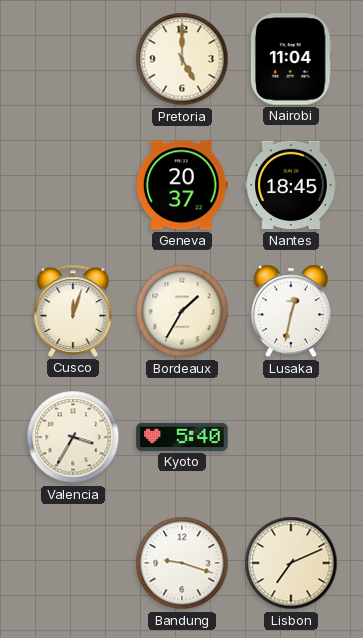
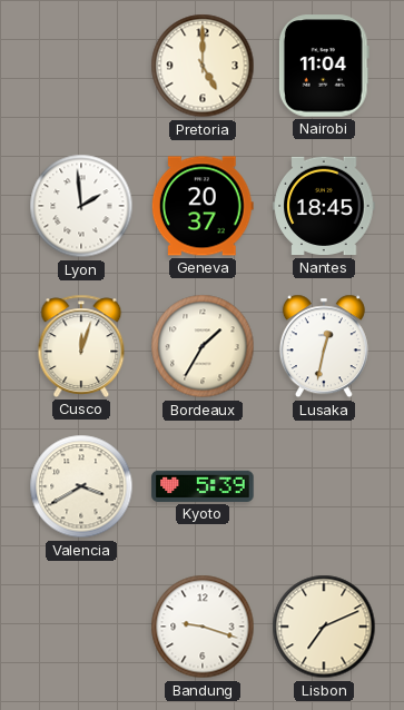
Lyon: none -> 1:59
Valencia: 3:35 -> 3:40
Kyoto: 5:40 -> 5:39
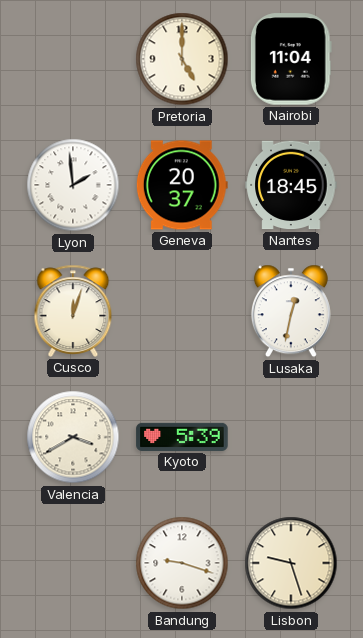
Bordeaux: 1:35 -> none
Lisbon: 7:11 -> 9:27
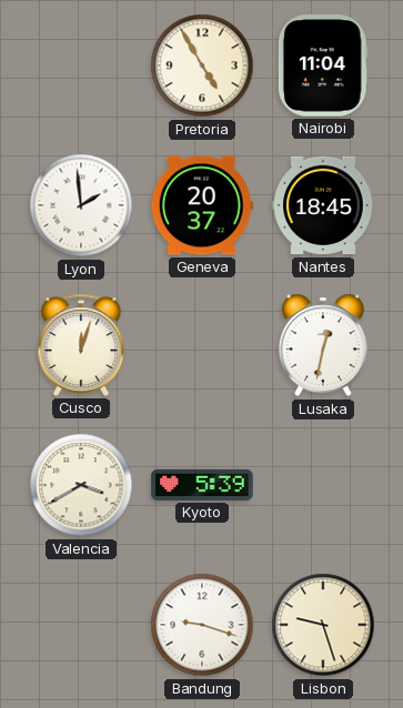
Pretoria: 5:00 -> 4:55
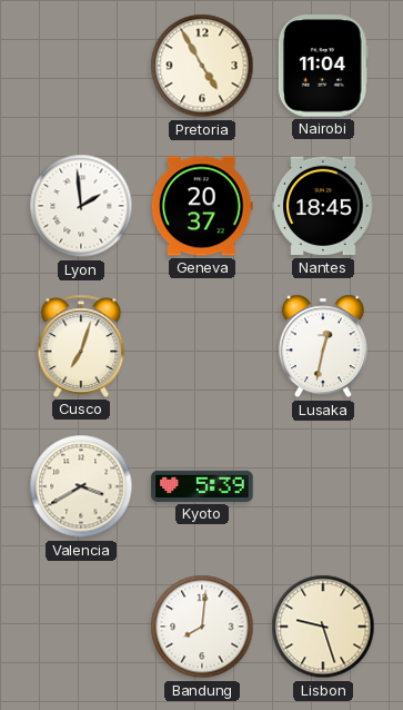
Cusco: 12:03 -> 7:03
Bandung: 9:18 -> 8:01
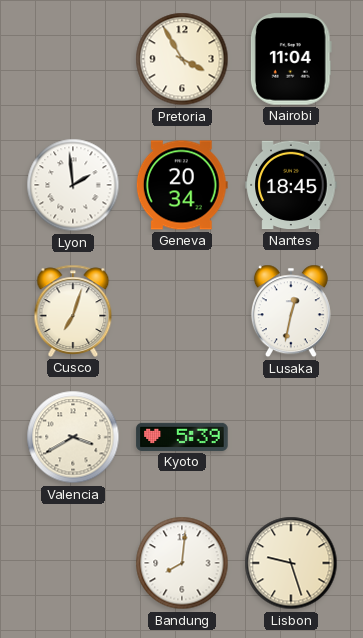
Pretoria: 4:55 -> 3:55
Geneva: 20:37 -> 20:34
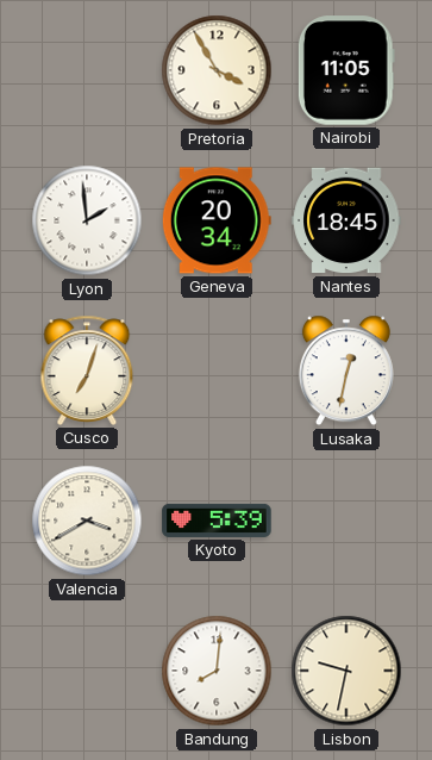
Nairobi: 11:04 -> 11:05
Lisbon: 9:27 -> 9:32
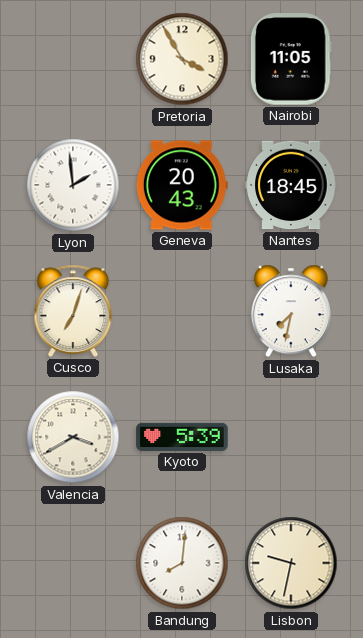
Geneva: 20:34 -> 20:43
Lusaka: 12:32 -> 7:32
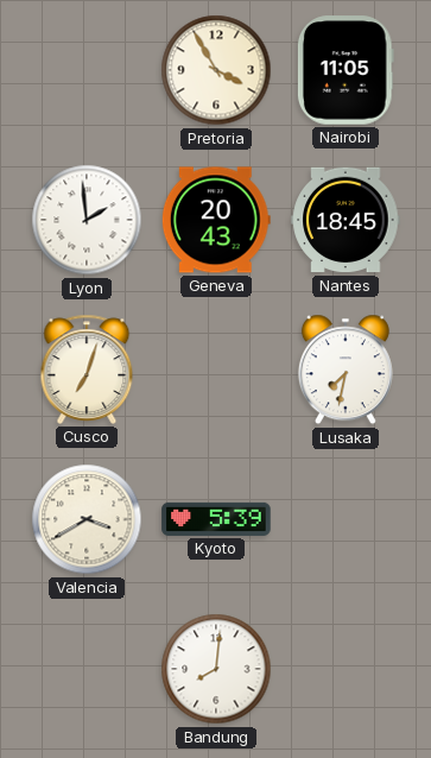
Lisbon: 9:32 -> none
